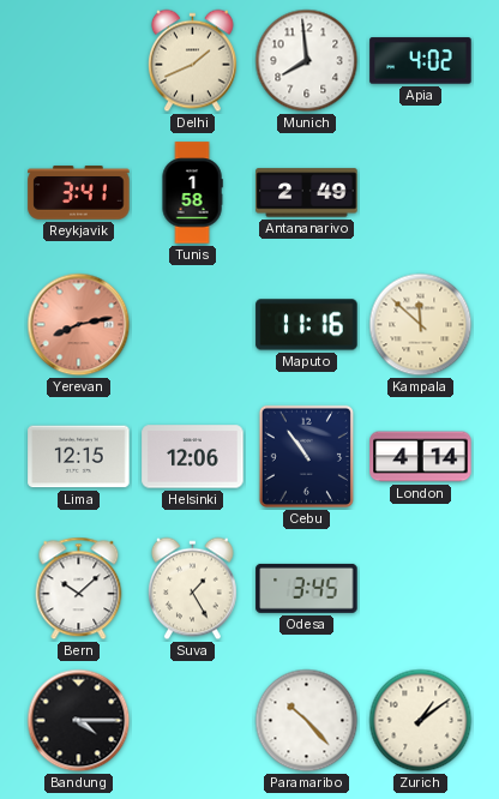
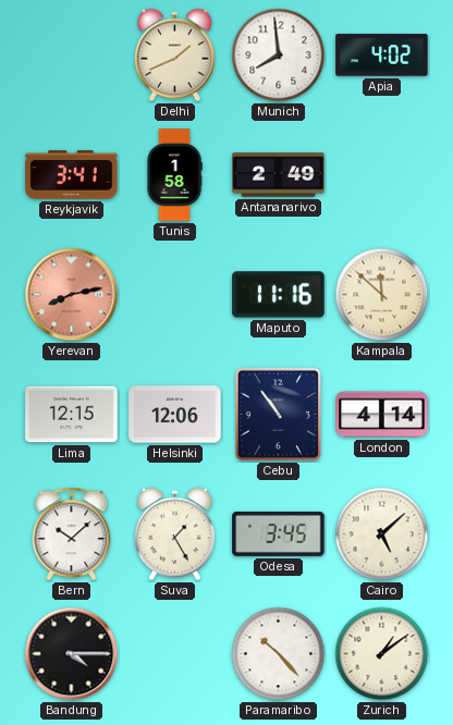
Cairo: none -> 5:08
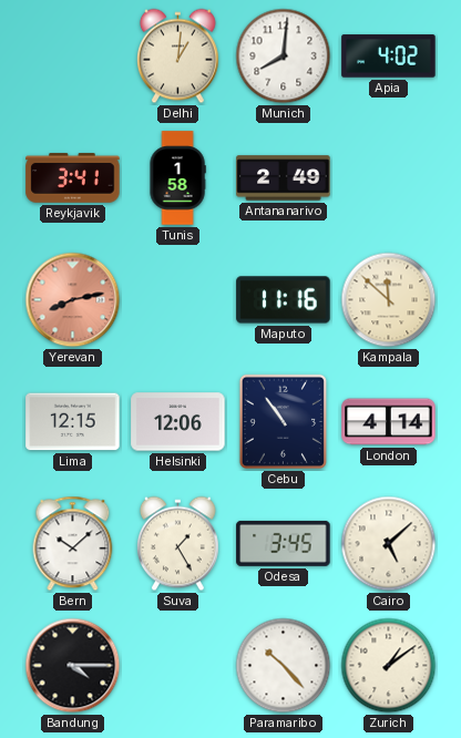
Delhi: 1:41 -> 1:01
Munich: 7:59 -> 8:01
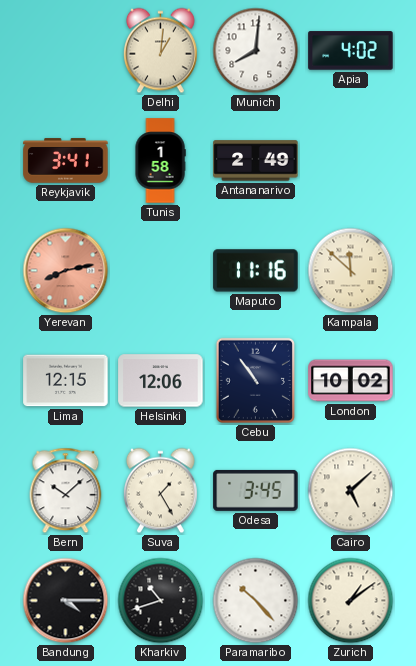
London: 4:14 -> 10:02
Kharkiv: none -> 10:42
